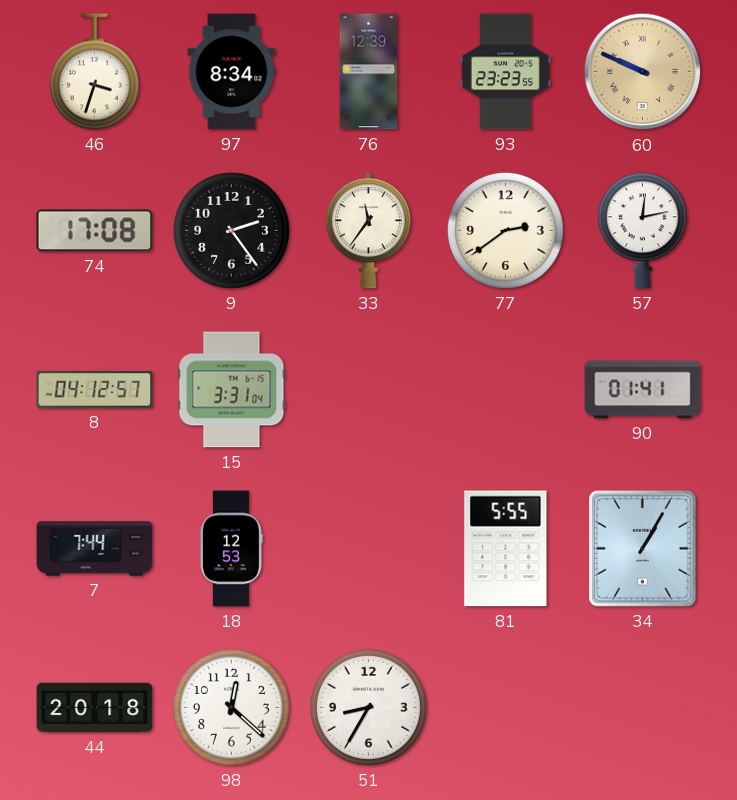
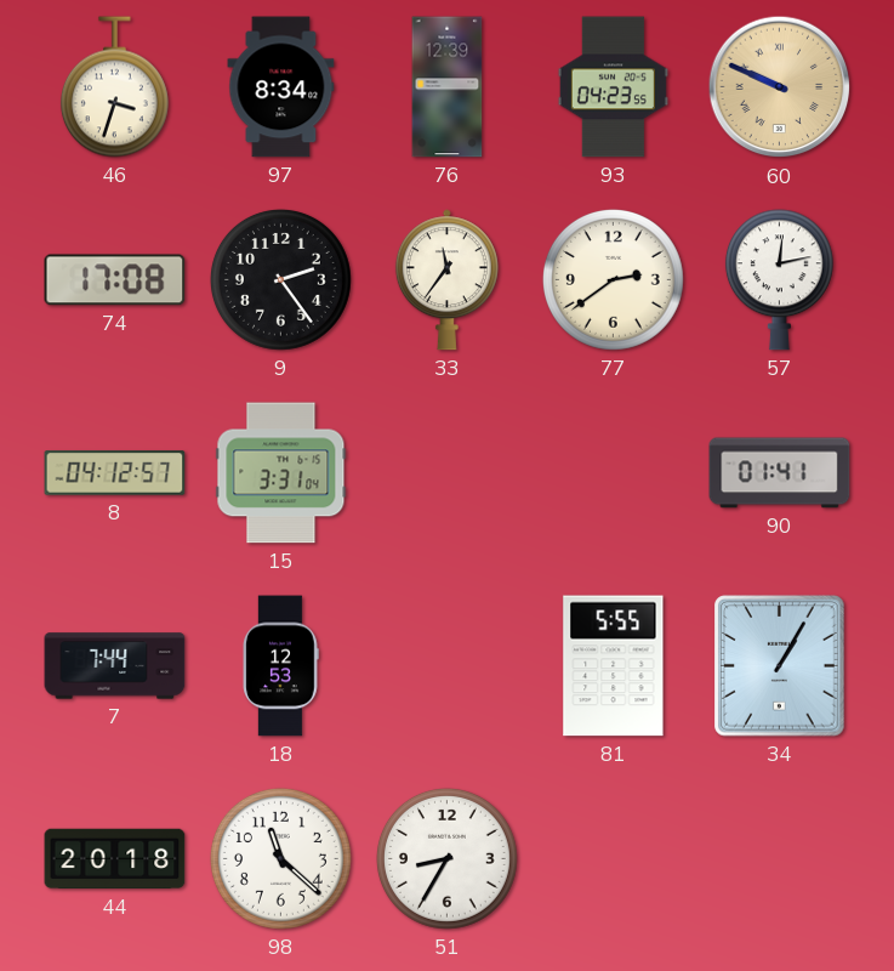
93: 23:23 -> 04:23
98: 12:22 -> 11:22
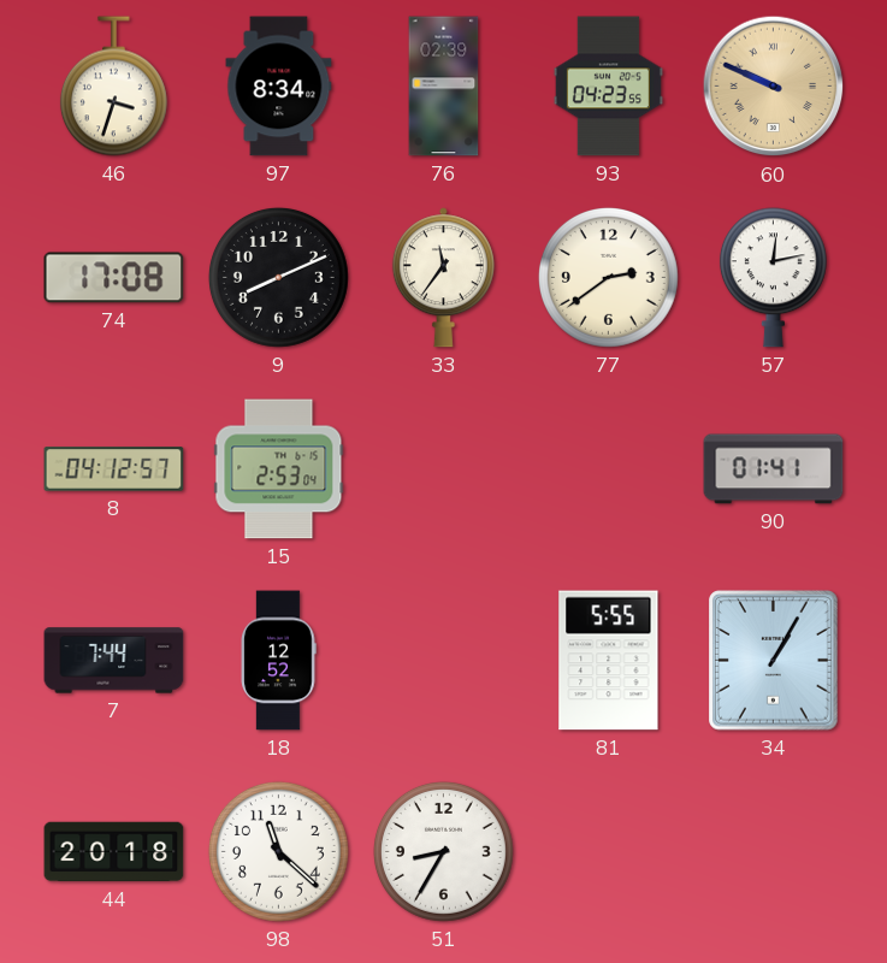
76: 12:39 -> 02:39
9: 2:24 -> 8:11
15: 3:31 -> 2:53
18: 12:53 -> 12:52
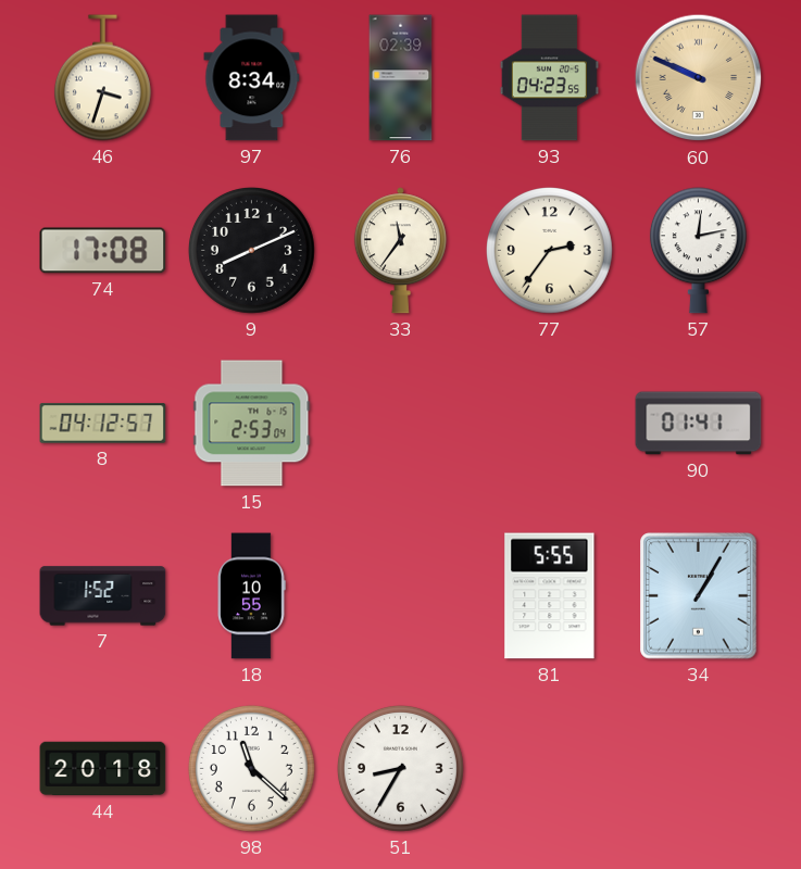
77: 2:39 -> 2:36
7: 7:44 -> 1:52
18: 12:52 -> 10:55
